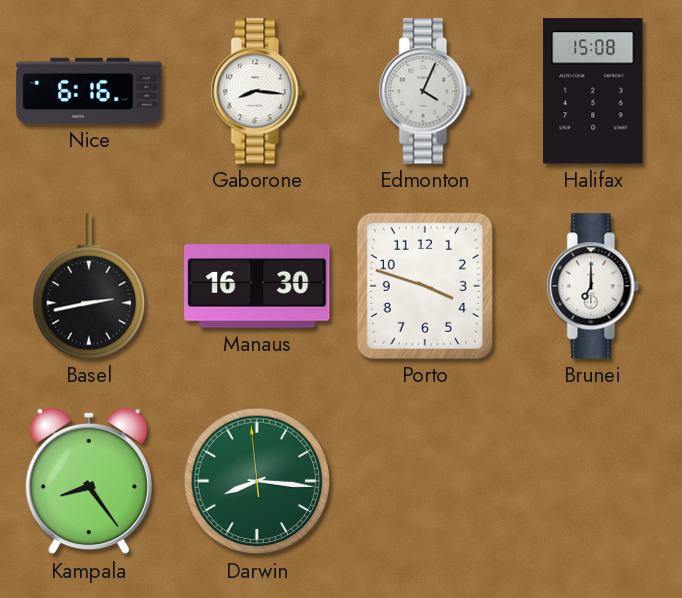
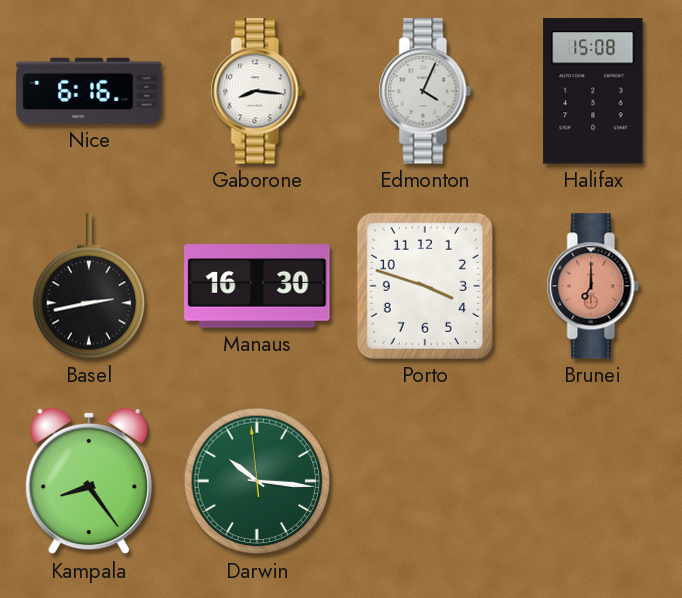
Brunei dial: white -> salmon
Darwin: 8:15 -> 10:15
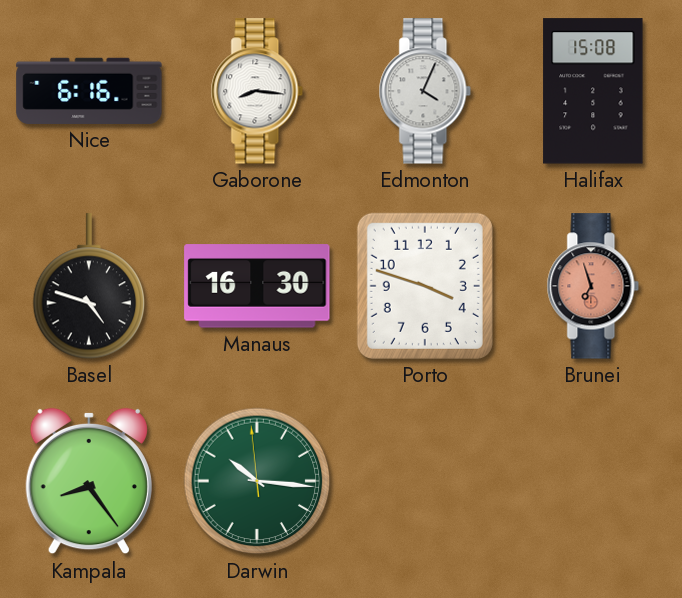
Basel: 2:43 -> 4:48
Brunei: 7:00 -> 6:57
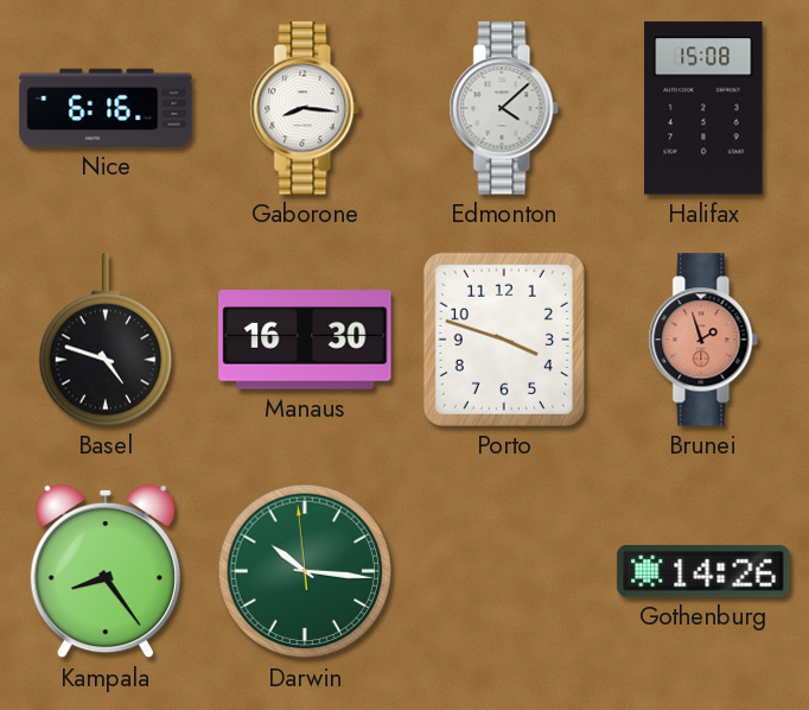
Edmonton: 4:04 -> 4:08
Brunei: 6:57 -> 1:57
Gothenburg: none -> 14:26
